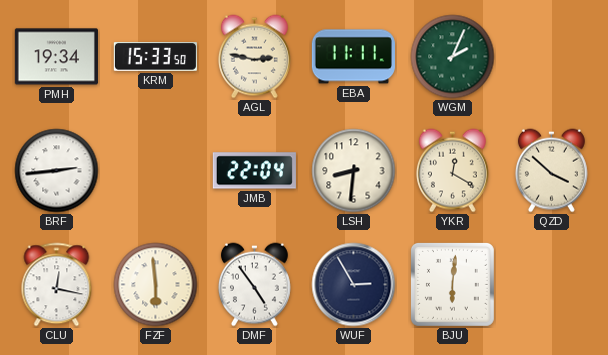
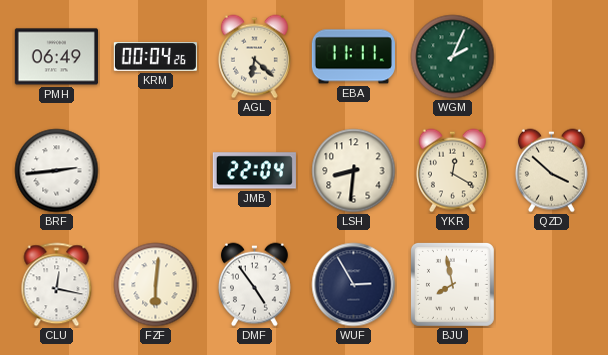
PMH: 19:34 -> 06:49
KRM: 15:33 -> 00:04
AGL: 2:47 -> 6:22
FZF: 5:59 -> 6:01
BJU: 6:01 -> 7:58
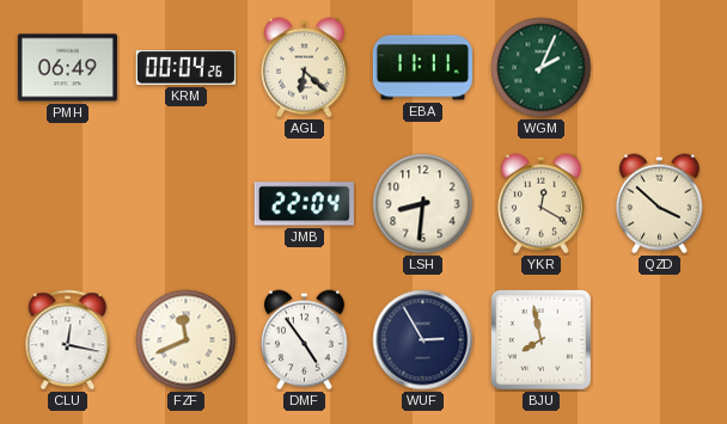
BRF: 2:44 -> none
FZF: 6:01 -> 11:41
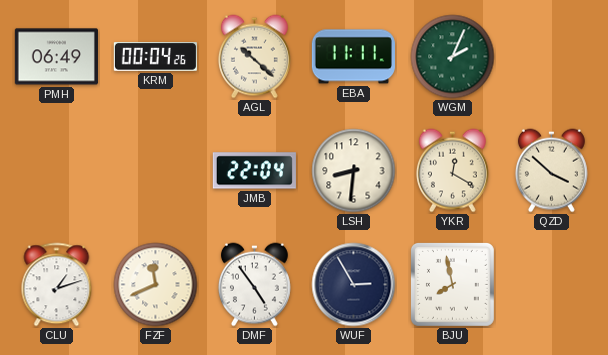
AGL: 6:22 -> 10:22
CLU: 12:17 -> 1:12
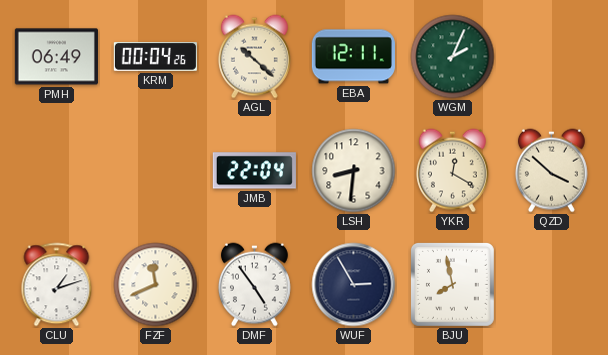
EBA: 11:11 -> 12:11
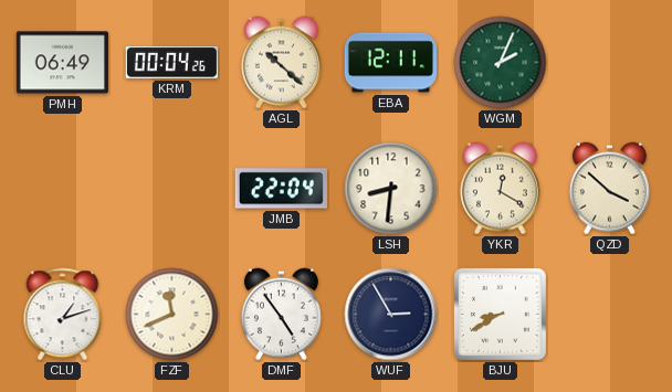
BJU: 7:58 -> 8:40
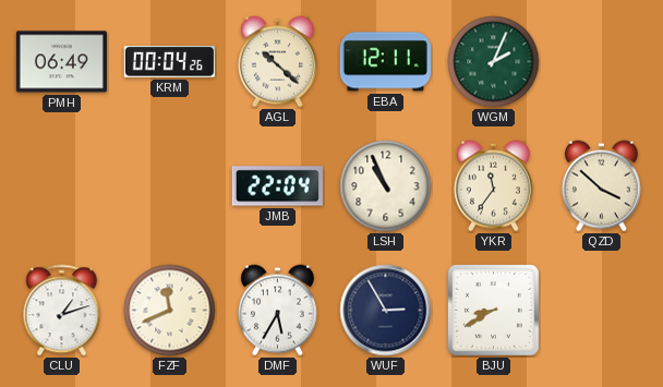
LSH: 8:31 -> 10:56
YKR: 12:20 -> 11:36
DMF: 4:54 -> 5:35
